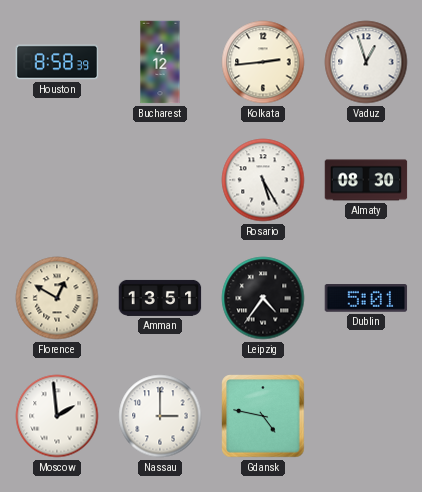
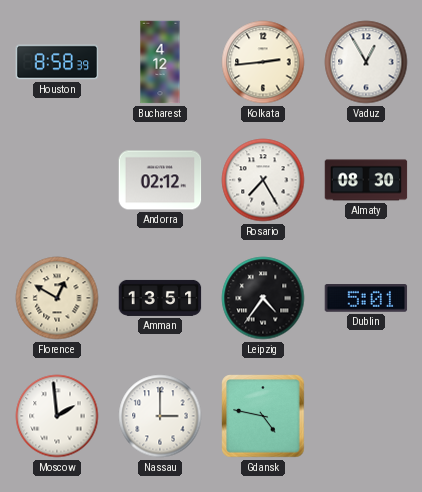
Vaduz: 12:57 -> 12:55
Andorra: none -> 02:12
Rosario: 5:25 -> 7:25
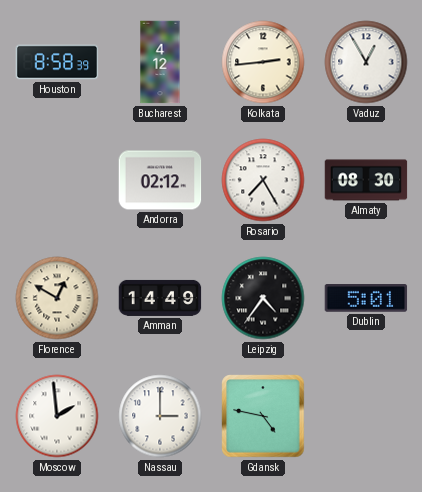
Amman: 13:51 -> 14:49
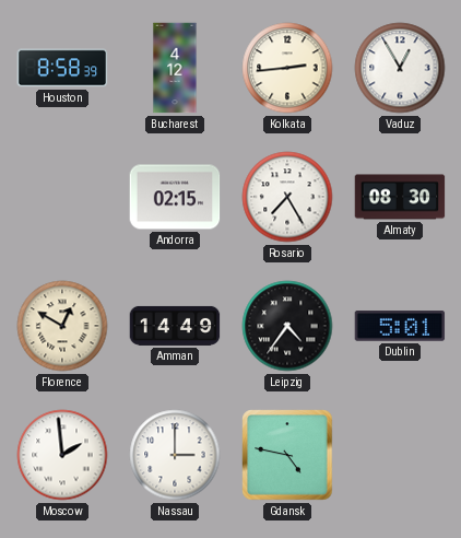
Andorra: 02:12 -> 02:15
